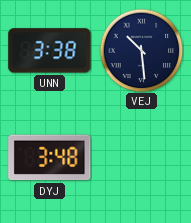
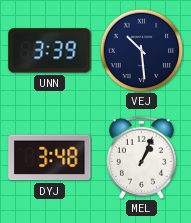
UNN: 3:38 -> 3:39
MEL: none -> 1:04
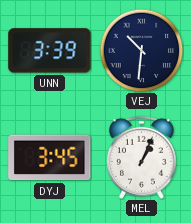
VEJ: 10:29 -> 10:31
DYJ: 3:48 -> 3:45
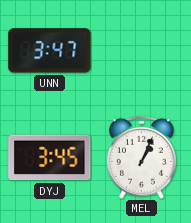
UNN: 3:39 -> 3:47
VEJ: 10:31 -> none
